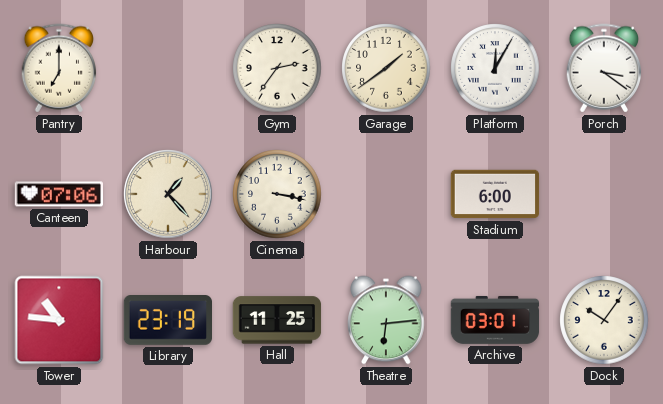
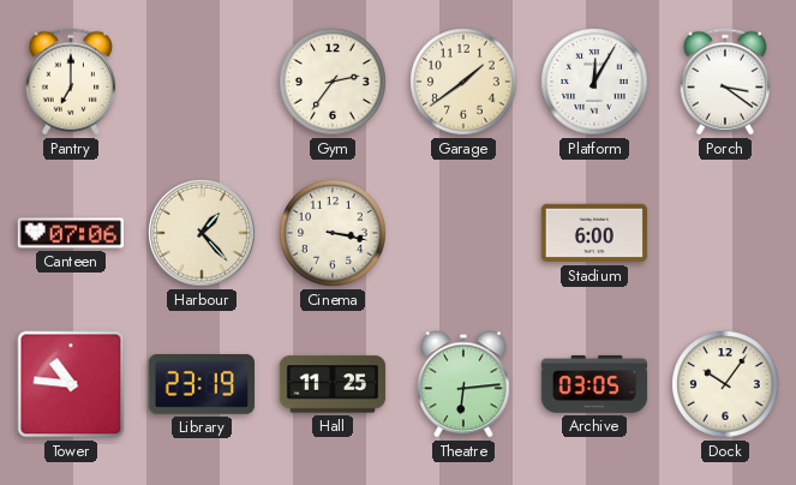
Archive: 03:01 -> 03:05
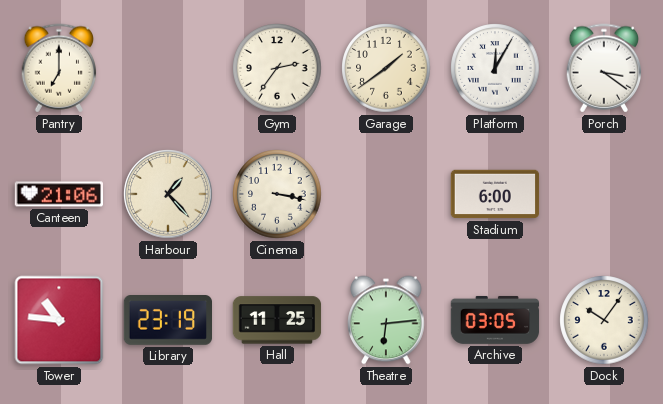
Canteen: 07:06 -> 21:06
